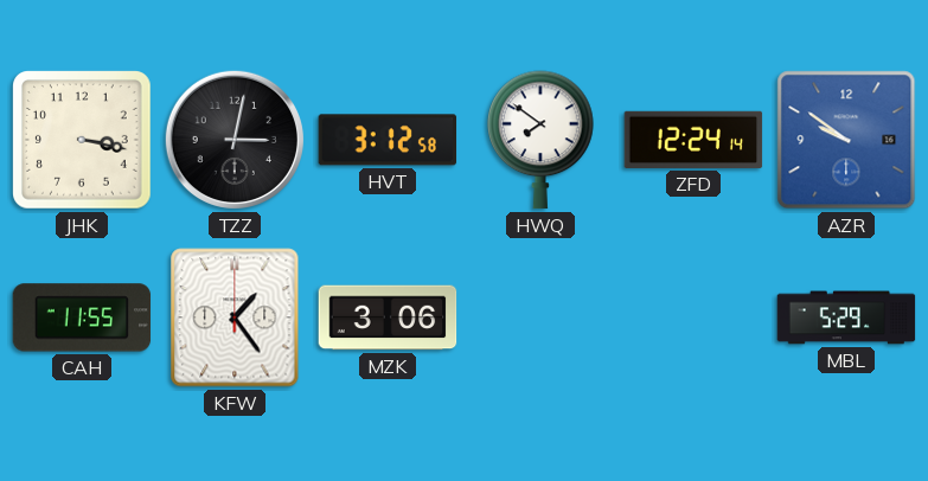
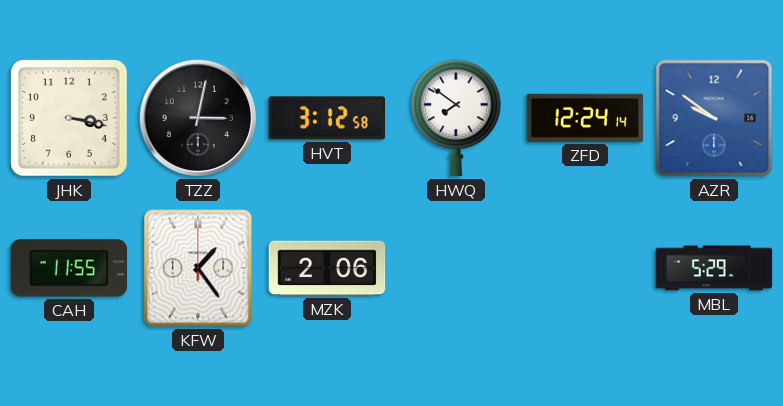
MZK: 3:06 -> 2:06
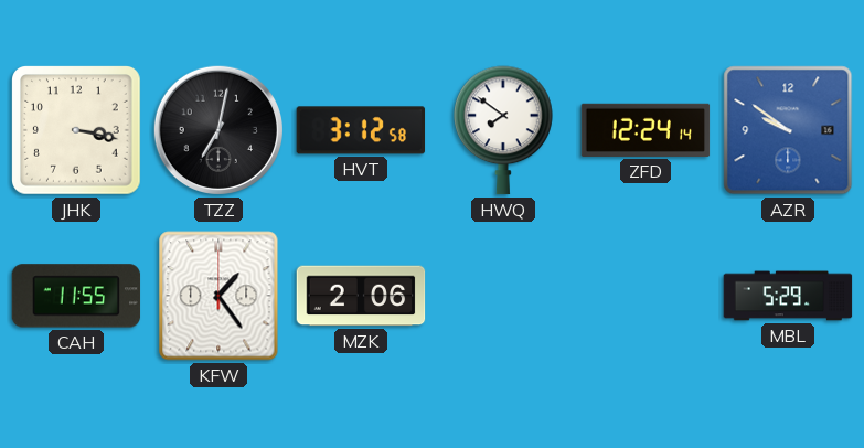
TZZ: 3:02 -> 7:02
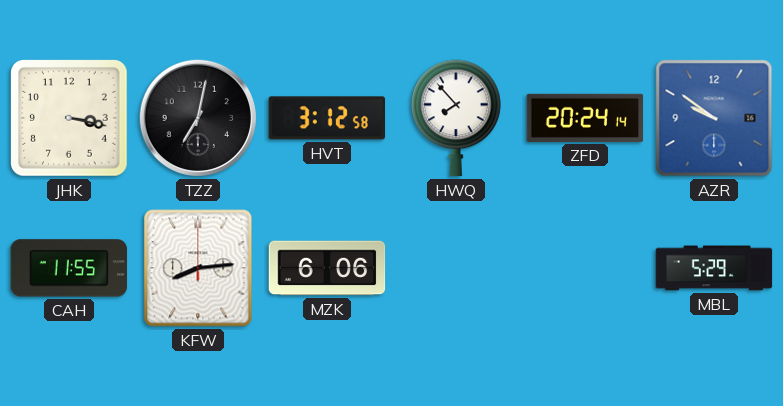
HWQ: 7:51 -> 7:53
ZFD: 12:24 -> 20:24
KFW: 1:24 -> 8:14
MZK: 2:06 -> 6:06
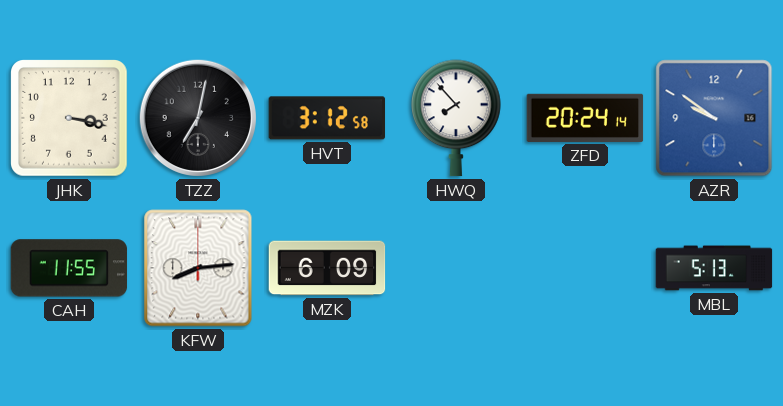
MZK: 6:06 -> 6:09
MBL: 5:29 -> 5:13
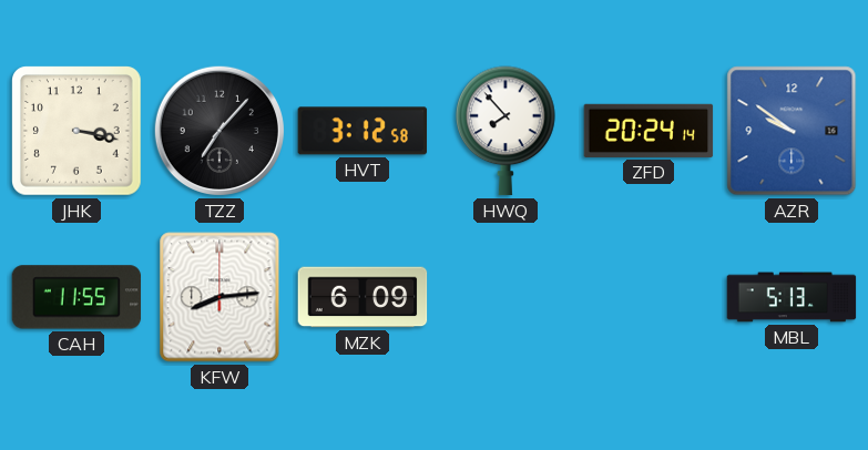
TZZ: 7:02 -> 7:07
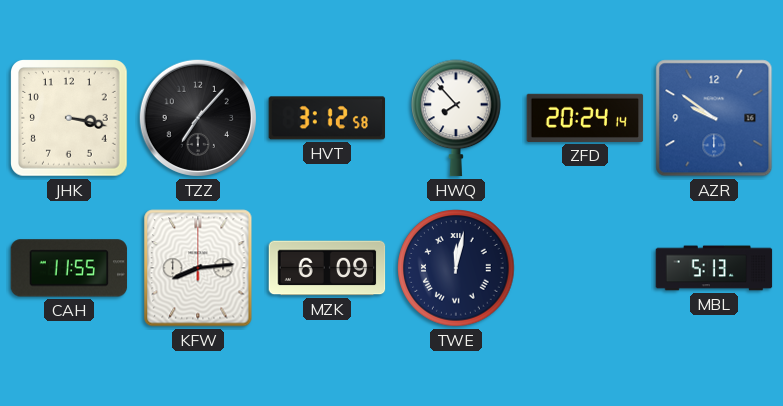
TWE: none -> 12:02
